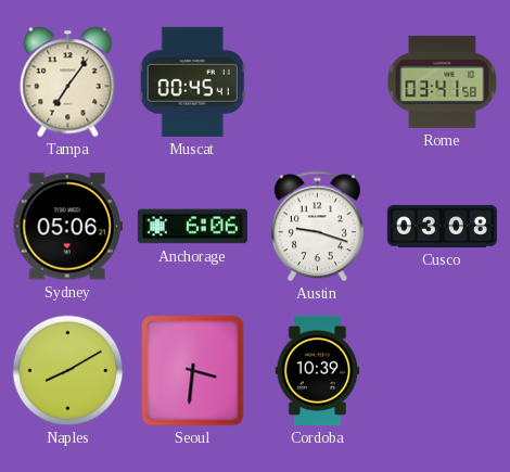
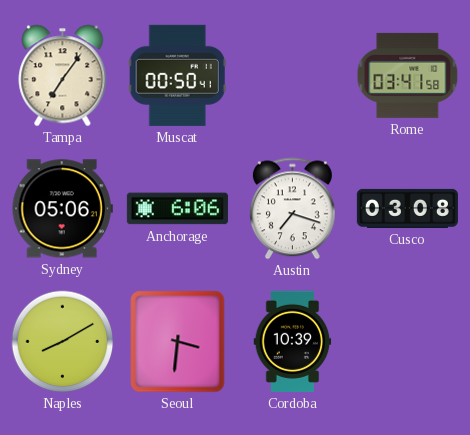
Muscat: 00:45 -> 00:50
Austin: 9:18 -> 7:18
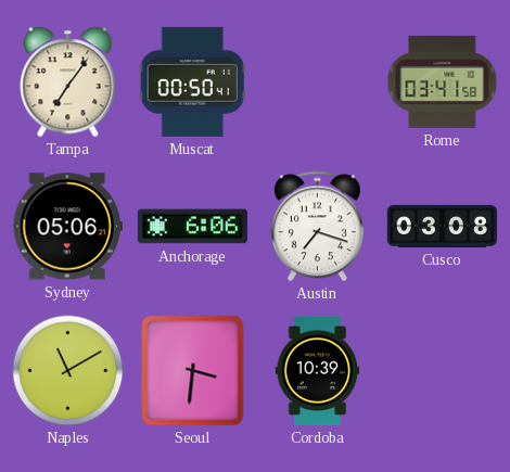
Naples: 8:10 -> 11:10
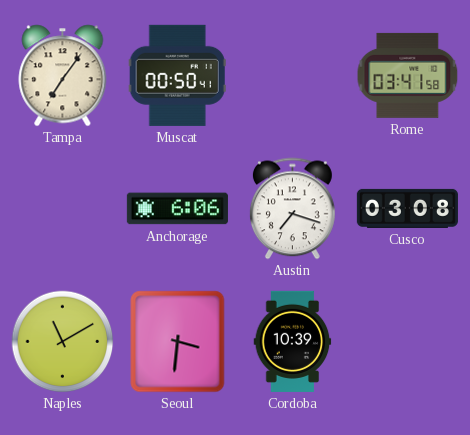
Sydney: 05:06 -> none
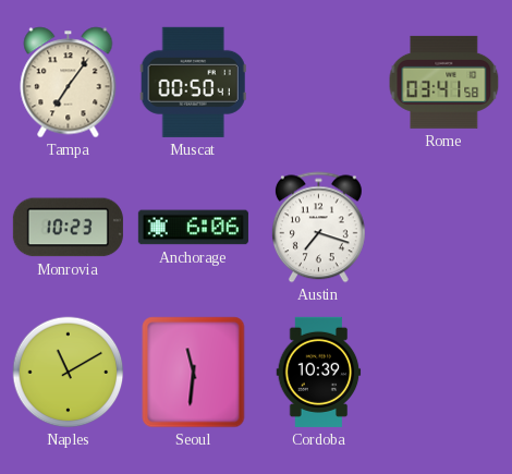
Monrovia: none -> 10:23
Cusco: 03:08 -> none
Seoul: 3:31 -> 11:31
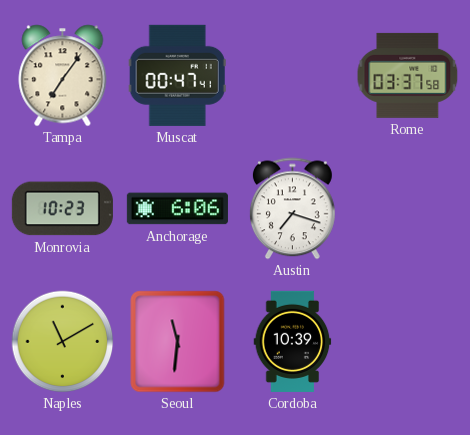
Muscat: 00:50 -> 00:47
Rome: 03:41 -> 03:37
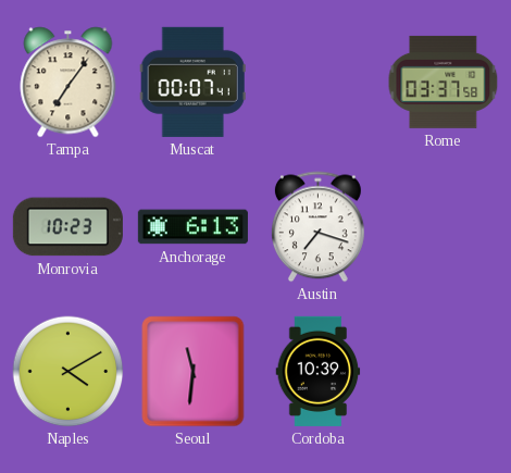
Muscat: 00:47 -> 00:07
Anchorage: 6:06 -> 6:13
Naples: 11:10 -> 4:10
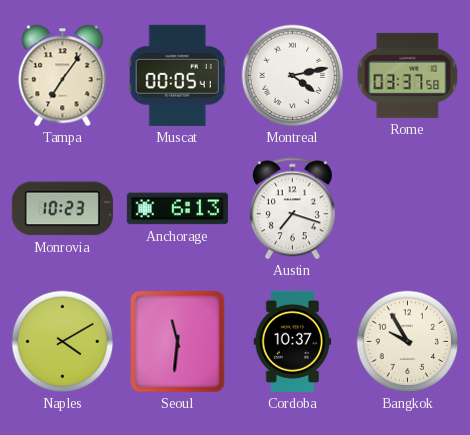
Muscat: 00:07 -> 00:05
Montreal: none -> 4:13
Cordoba: 10:39 -> 10:37
Bangkok: none -> 9:55
